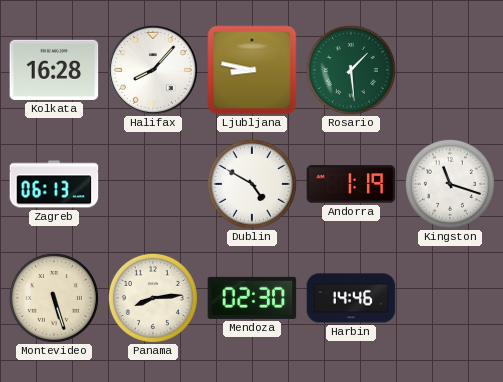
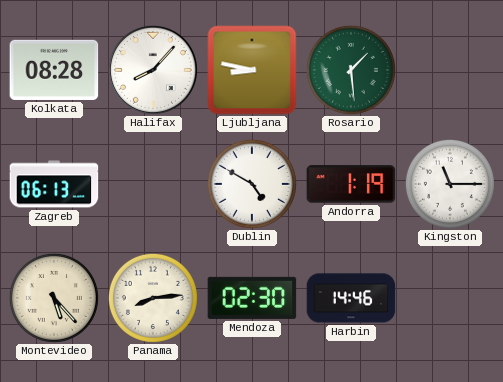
Kolkata: 16:28 -> 08:28
Kingston: 11:18 -> 11:15
Montevideo: 5:27 -> 5:23
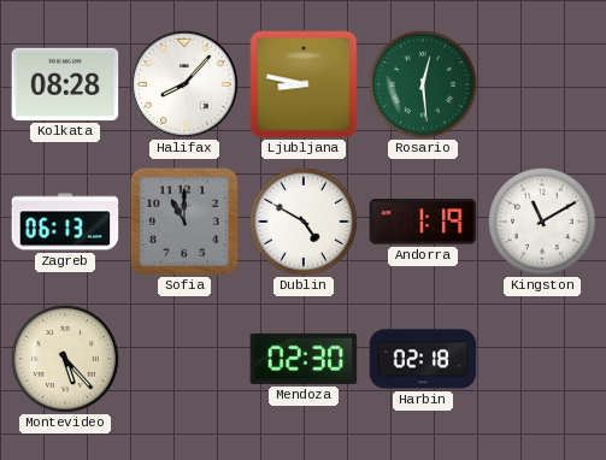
Rosario: 1:29 -> 12:29
Sofia: none -> 11:00
Kingston: 11:15 -> 11:10
Panama: 8:14 -> none
Harbin: 14:46 -> 02:18
